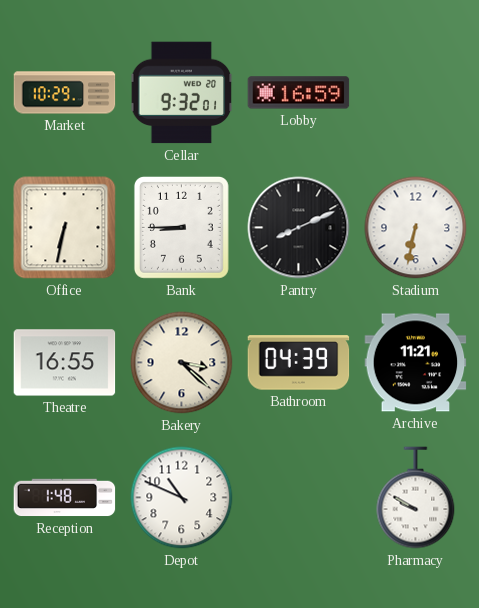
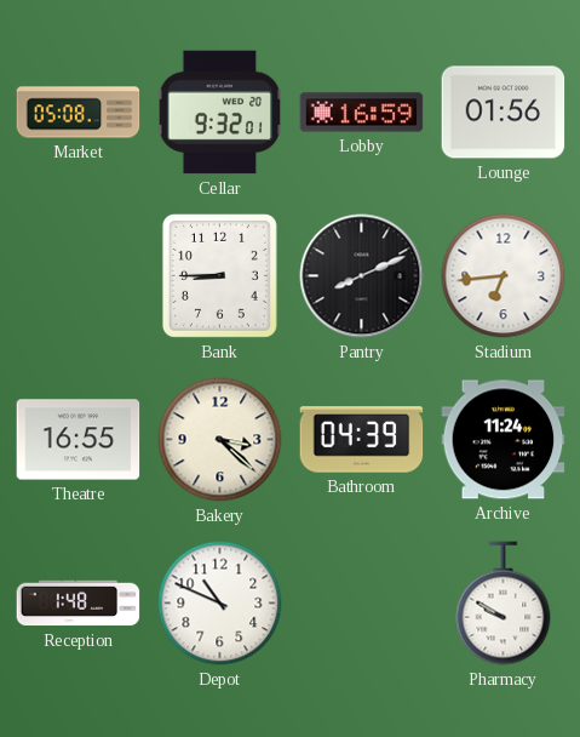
Market: 10:29 -> 05:08
Lounge: none -> 01:56
Office: 6:32 -> none
Stadium: 6:32 -> 6:44
Archive: 11:21 -> 11:24
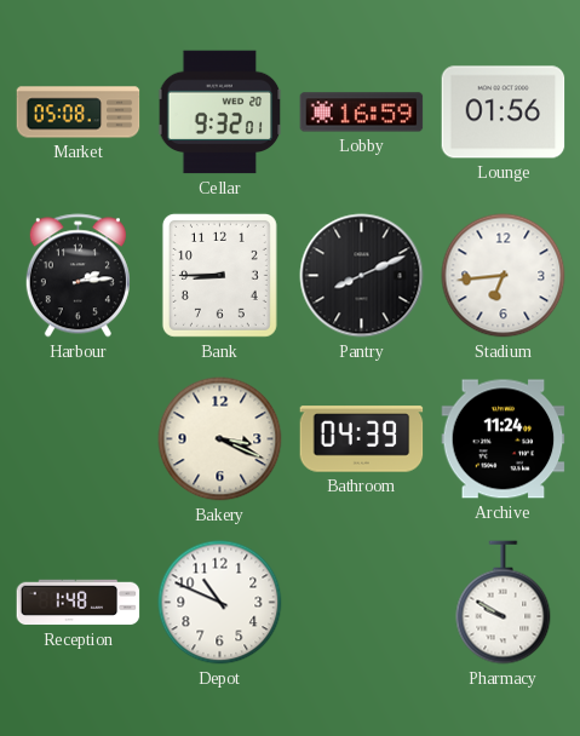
Harbour: none -> 2:14
Theatre: 16:55 -> none
Bakery: 3:22 -> 3:19
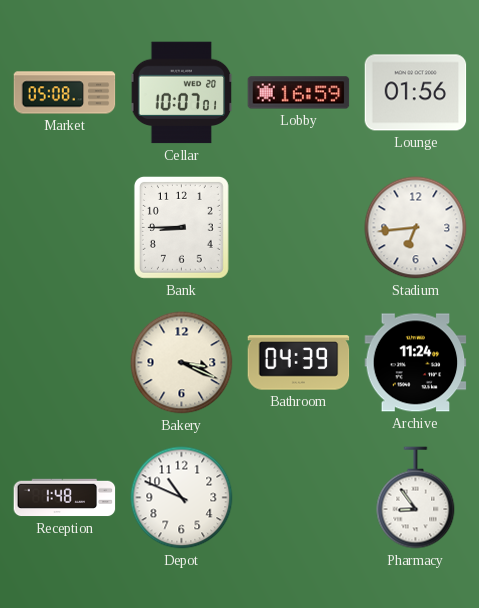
Cellar: 9:32 -> 10:07
Harbour: 2:14 -> none
Pantry: 8:11 -> none
Pharmacy: 9:50 -> 8:54
